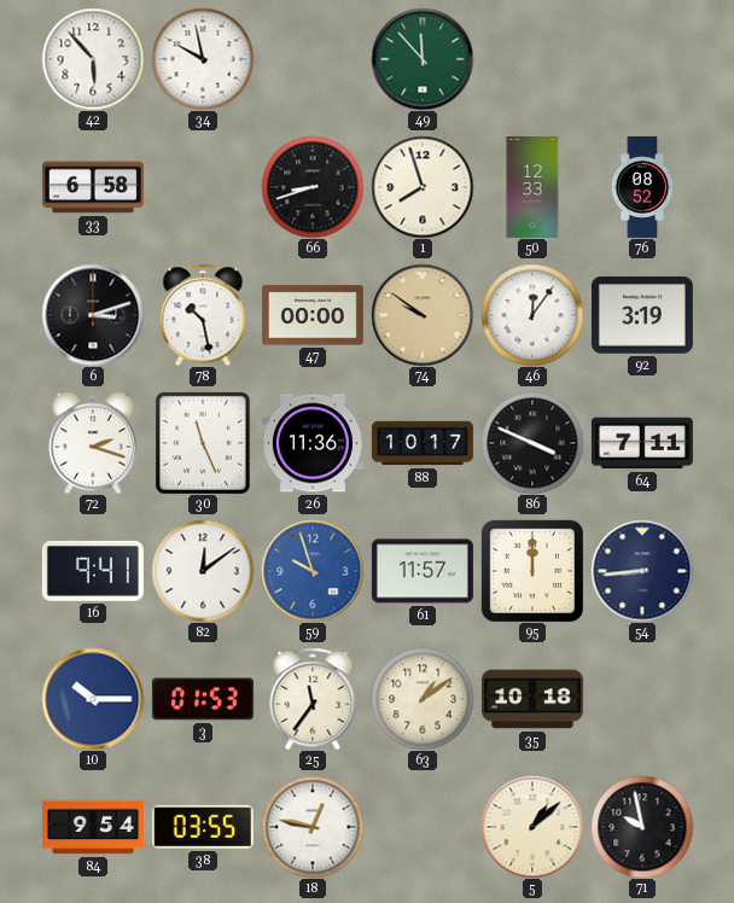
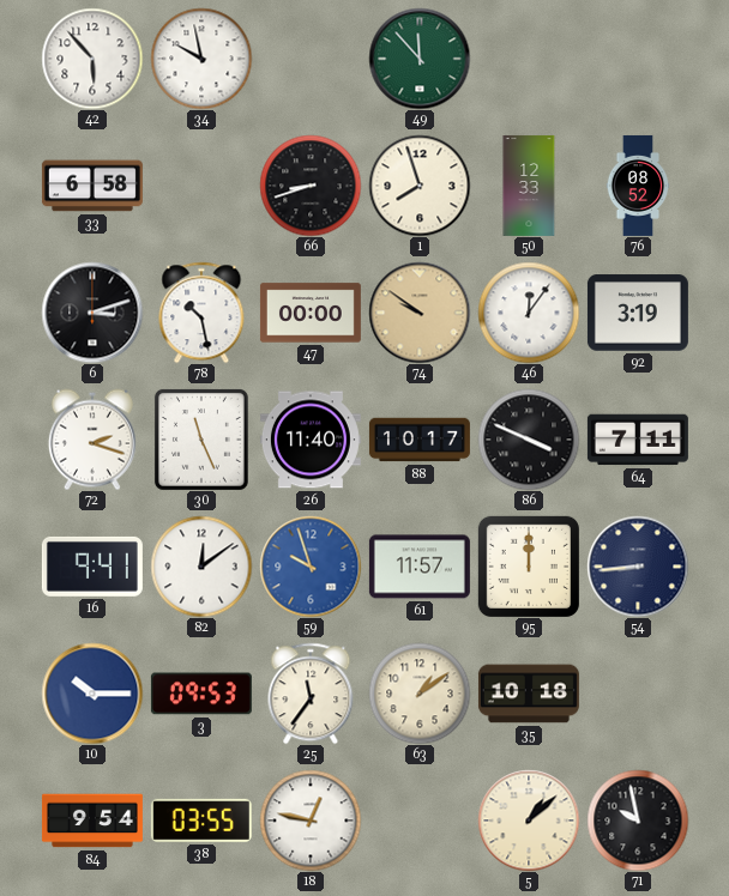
26: 11:36 -> 11:40
3: 01:53 -> 09:53
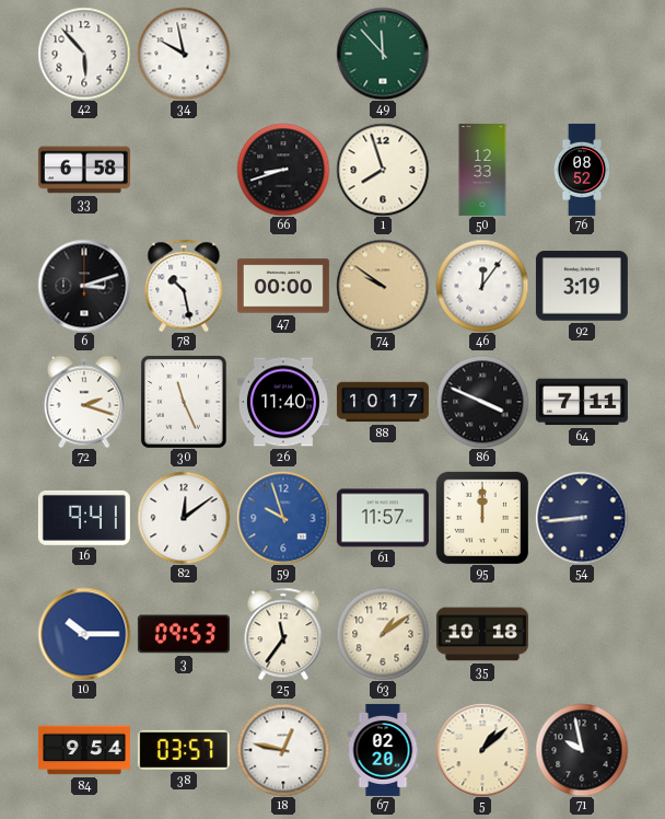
38: 03:55 -> 03:57
67: none -> 02:20
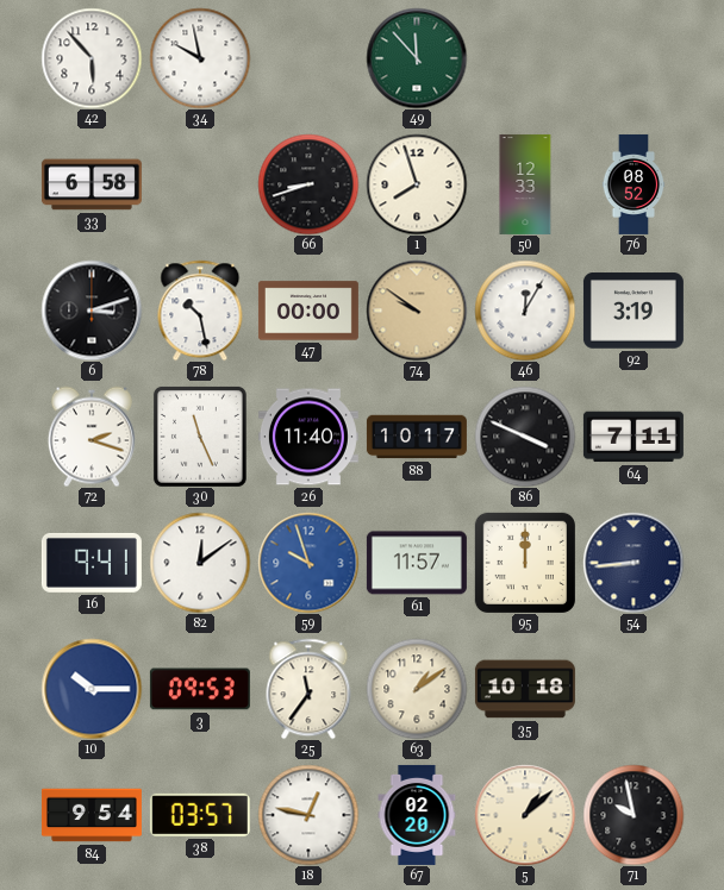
46: 12:06 -> 12:05
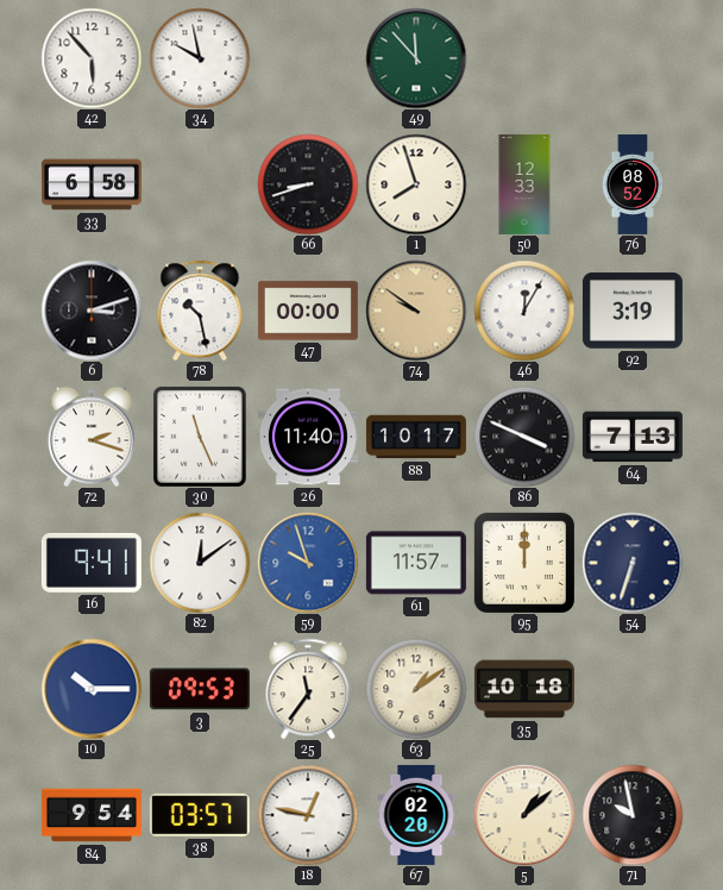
64: 7:11 -> 7:13
54: 8:44 -> 6:33
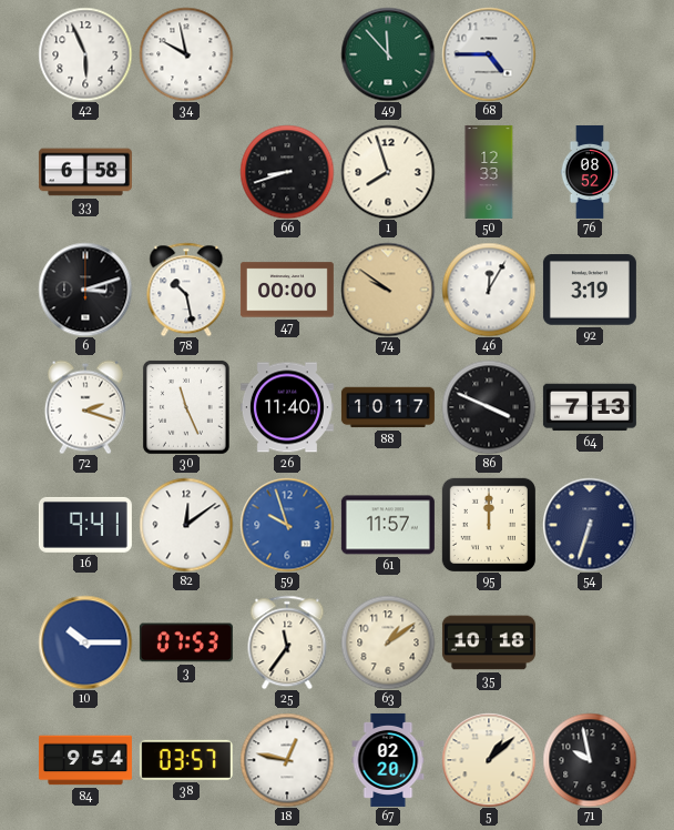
42: 5:53 -> 5:56
68: none -> 4:45
3: 09:53 -> 07:53
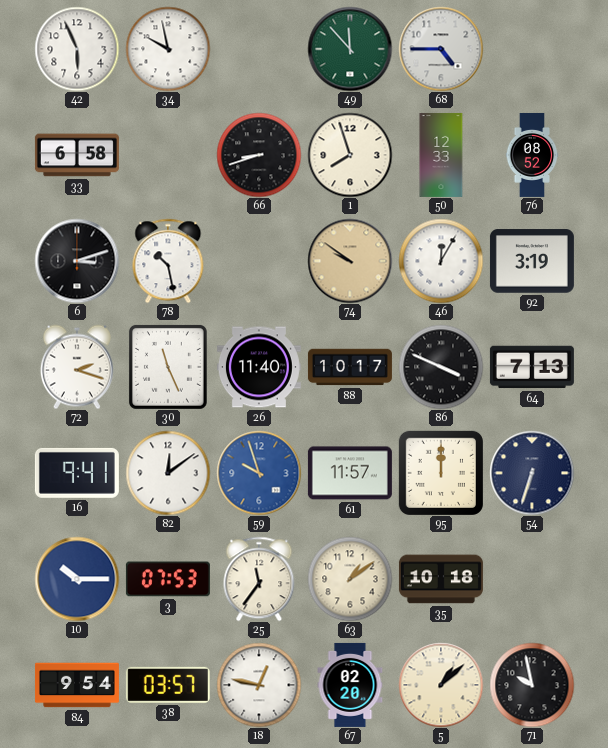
47: 00:00 -> none
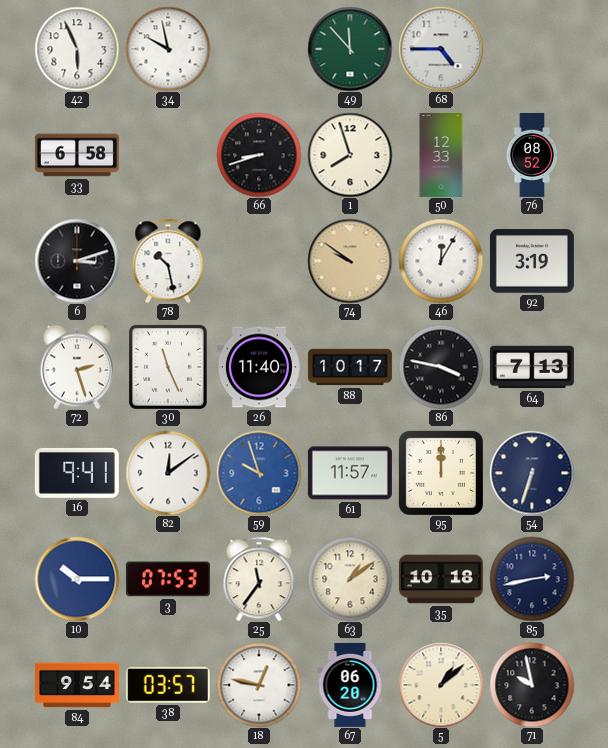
72: 2:18 -> 2:27
86: 3:49 -> 3:47
85: none -> 2:43
67: 02:20 -> 06:20
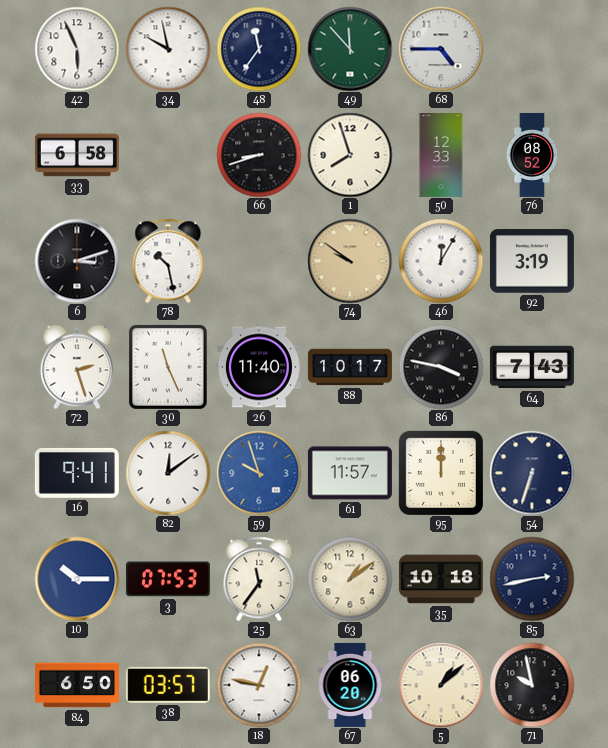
48: none -> 11:36
64: 7:13 -> 7:43
84: 9:54 -> 6:50
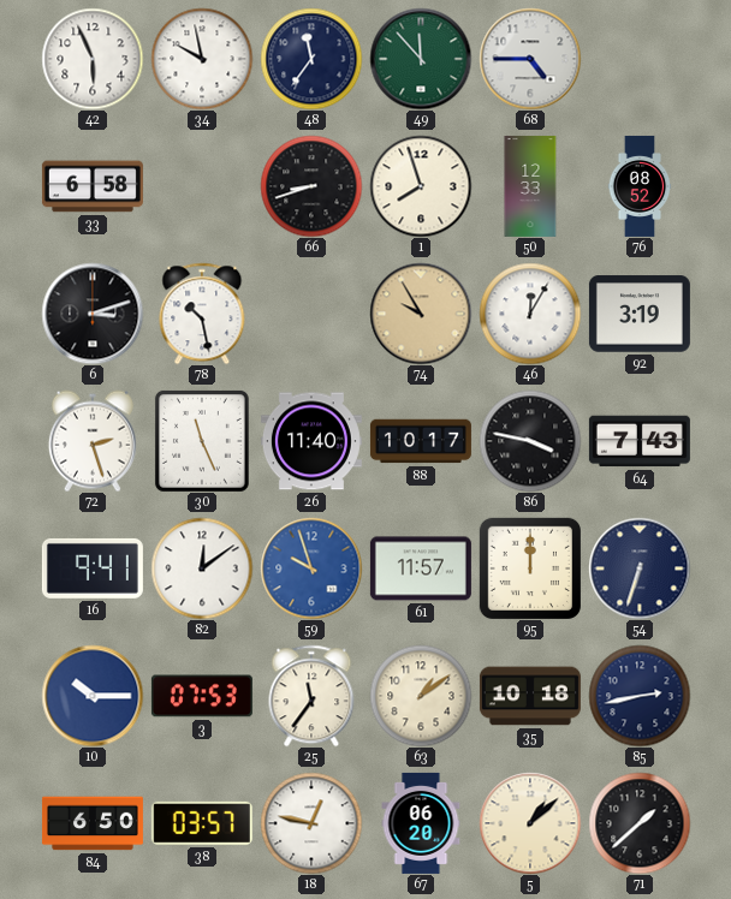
74: 9:51 -> 9:55
71: 9:58 -> 1:38
